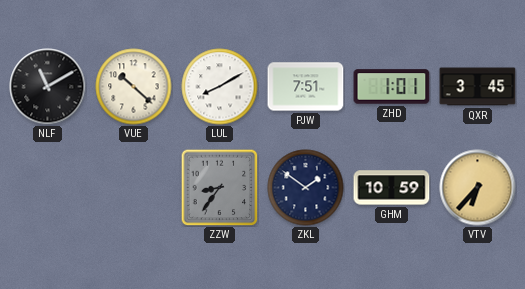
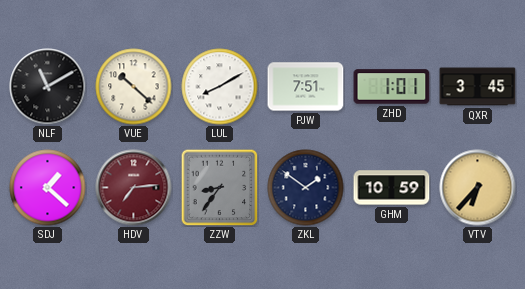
SDJ: none -> 1:22
HDV: none -> 7:14
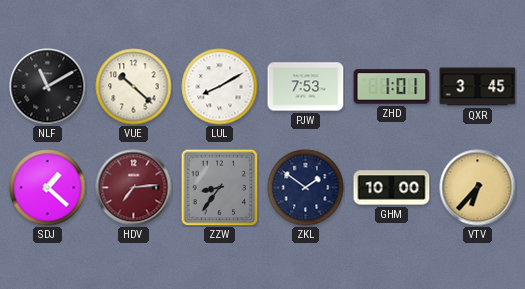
PJW: 7:51 -> 7:53
GHM: 10:59 -> 10:00
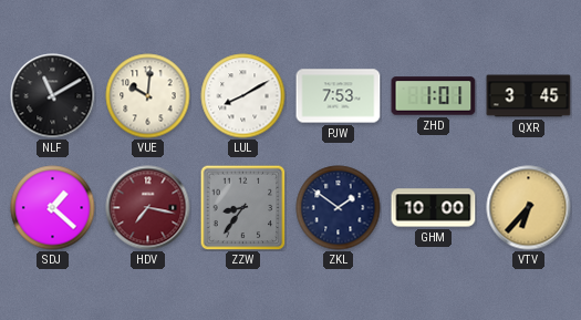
VUE: 10:22 -> 10:01
HDV: 7:14 -> 7:17
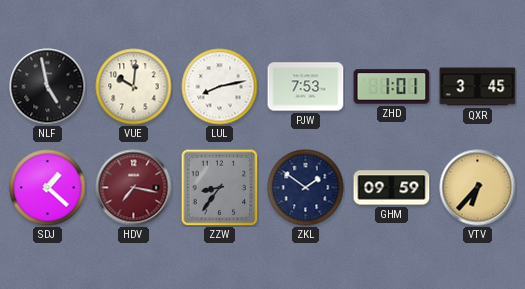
NLF: 11:10 -> 4:58
LUL: 8:10 -> 8:13
GHM: 10:00 -> 09:59
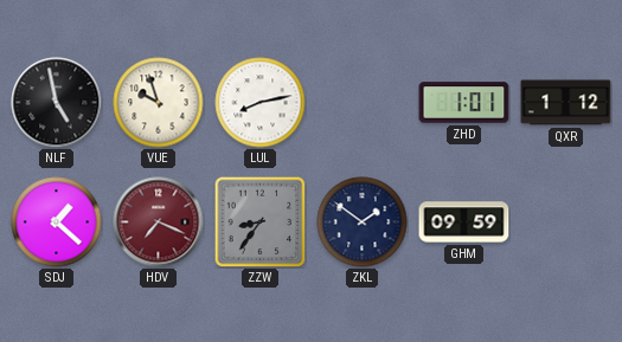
VUE: 10:01 -> 9:57
PJW: 7:53 -> none
QXR: 3:45 -> 1:12
HDV: 7:17 -> 7:19
VTV: 6:37 -> none
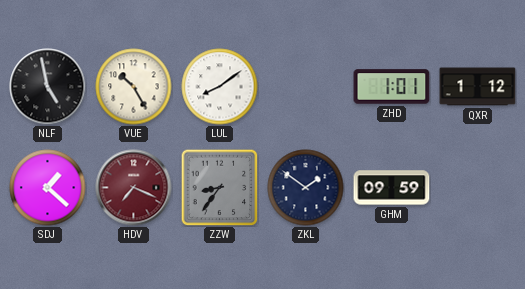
VUE: 9:57 -> 10:25
LUL: 8:13 -> 8:09
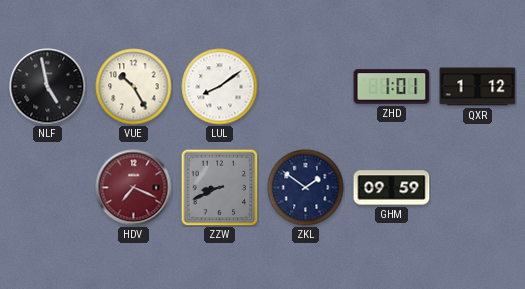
SDJ: 1:22 -> none
ZZW: 8:36 -> 8:41
